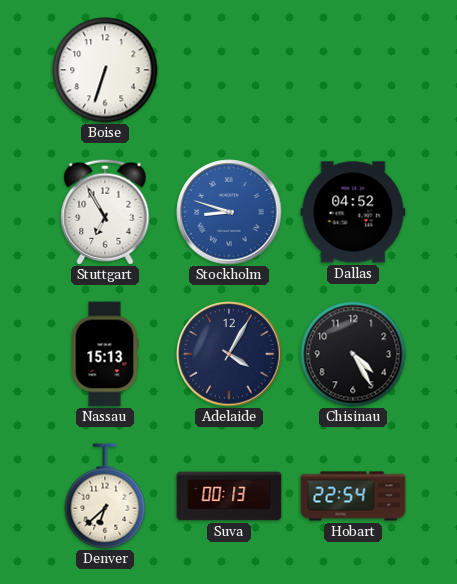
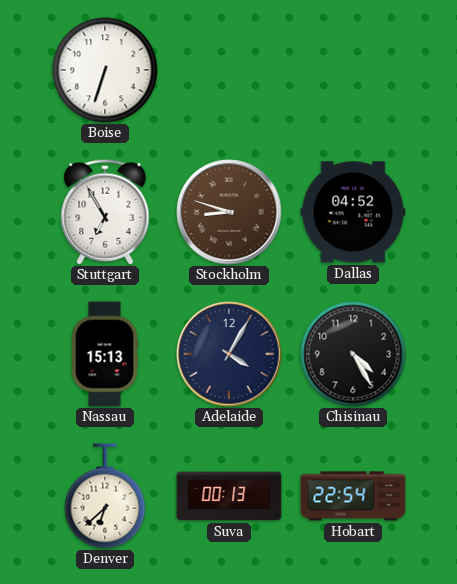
Stockholm dial: blue -> brown
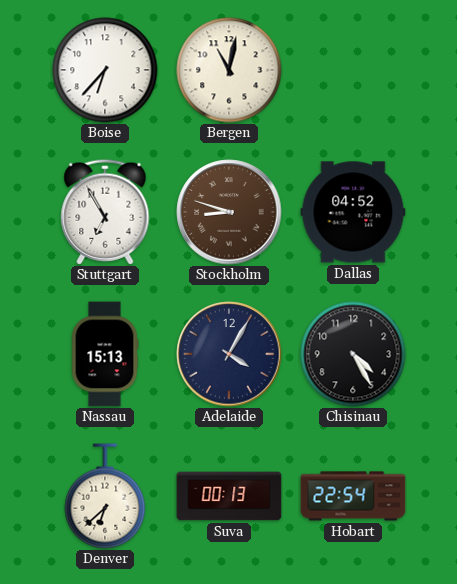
Boise: 6:33 -> 6:37
Bergen: none -> 11:02
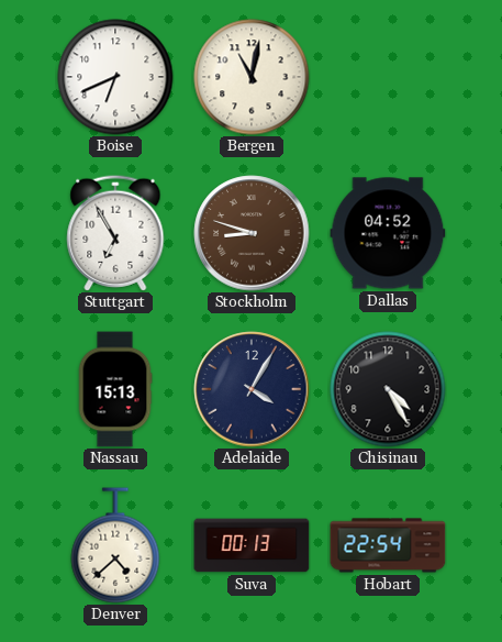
Boise: 6:37 -> 6:41
Denver: 6:38 -> 4:38
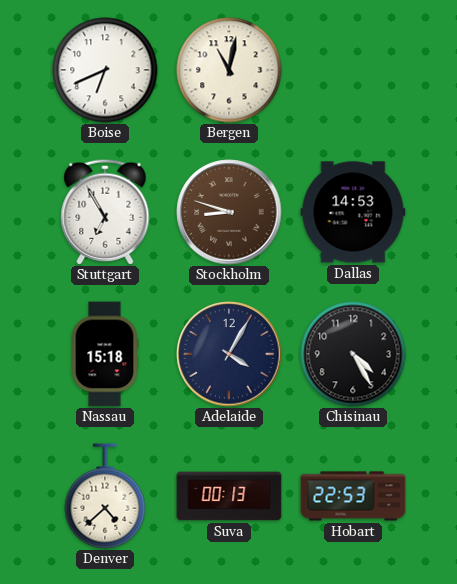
Dallas: 04:52 -> 14:53
Nassau: 15:13 -> 15:18
Hobart: 22:54 -> 22:53
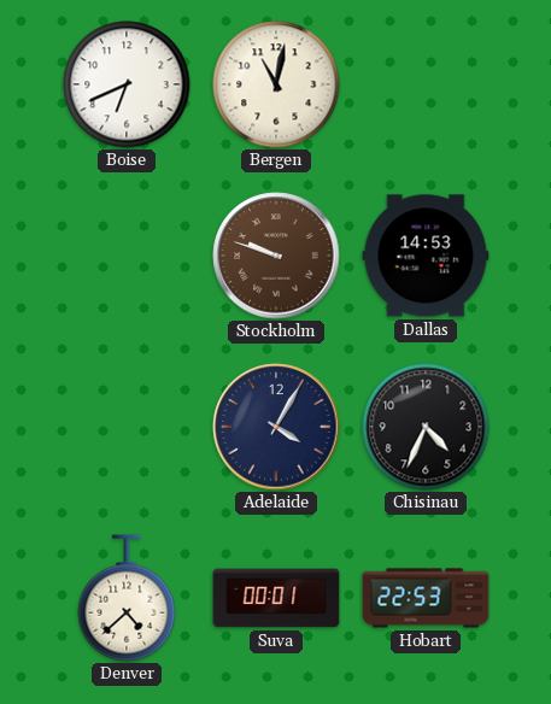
Stuttgart: 6:55 -> none
Stockholm: 8:48 -> 9:48
Nassau: 15:18 -> none
Chisinau: 4:25 -> 4:34
Suva: 00:13 -> 00:01
